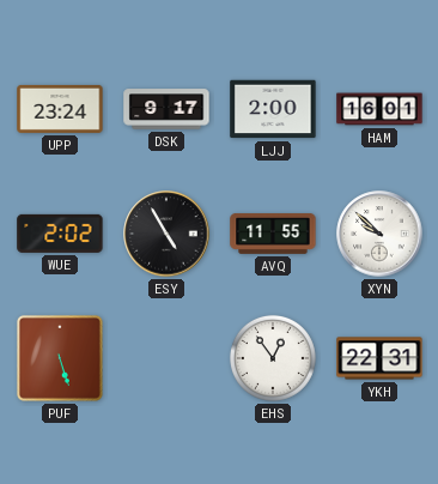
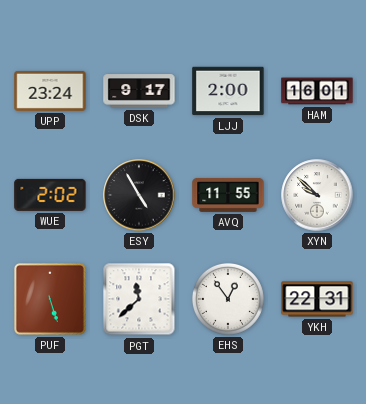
PGT: none -> 11:38
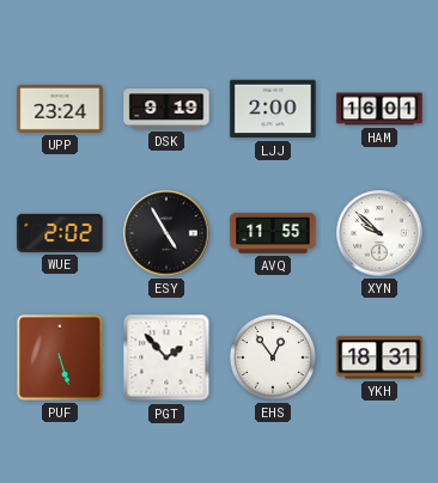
DSK: 9:17 -> 9:19
PGT: 11:38 -> 1:53
YKH: 22:31 -> 18:31
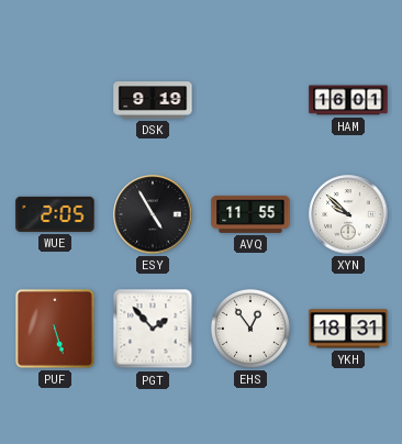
UPP: 23:24 -> none
LJJ: 2:00 -> none
WUE: 2:02 -> 2:05
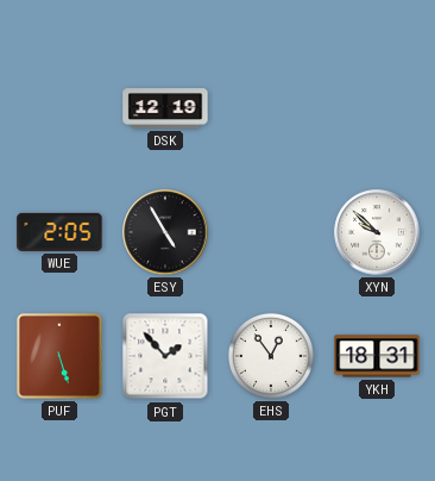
DSK: 9:19 -> 12:19
HAM: 16:01 -> none
AVQ: 11:55 -> none
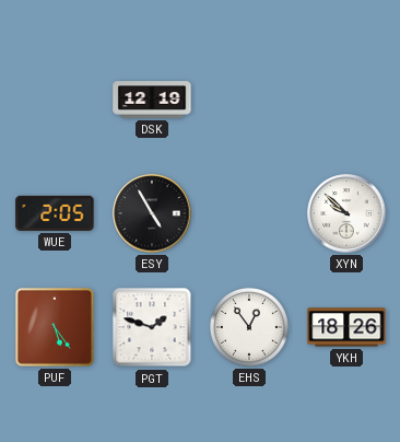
PUF: 5:27 -> 5:24
PGT: 1:53 -> 1:48
YKH: 18:31 -> 18:26
